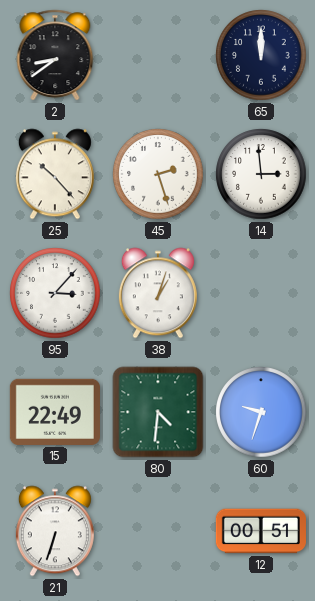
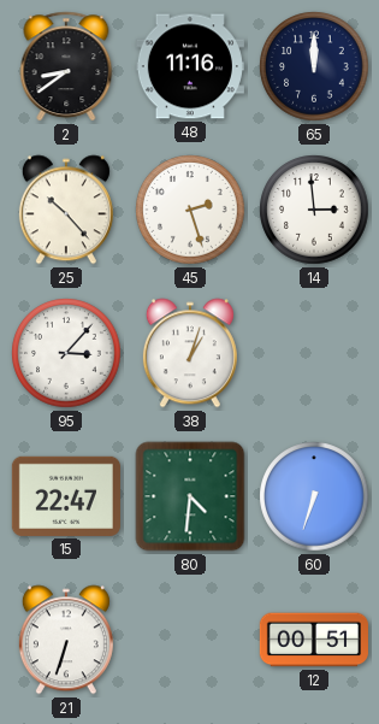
48: none -> 11:16
15: 22:49 -> 22:47
60: 9:33 -> 6:33
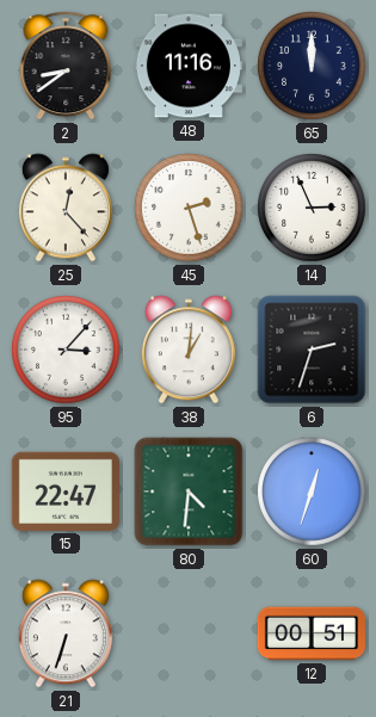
25: 10:23 -> 12:23
14: 2:59 -> 2:56
38: 1:03 -> 1:01
6: none -> 2:33
60: 6:33 -> 12:33
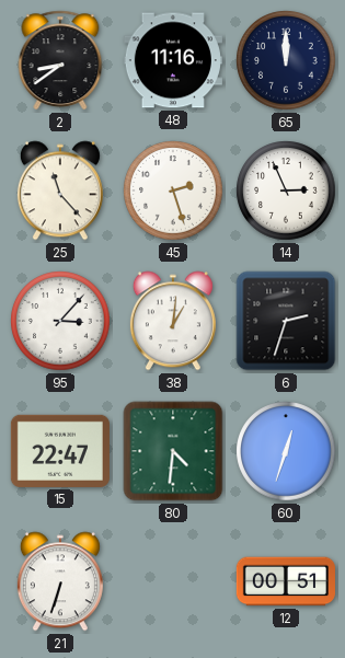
25: 12:23 -> 11:23
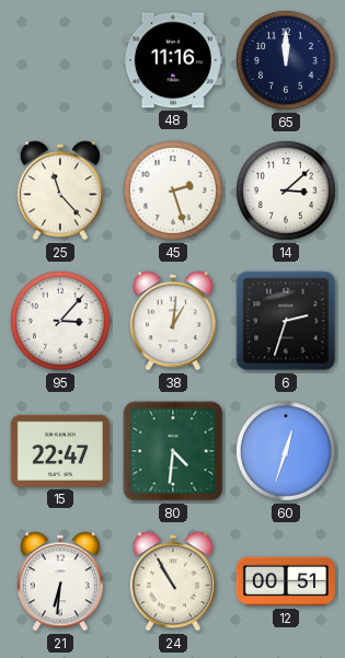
2: 8:39 -> none
14: 2:56 -> 3:08
21: 6:33 -> 6:31
24: none -> 10:55
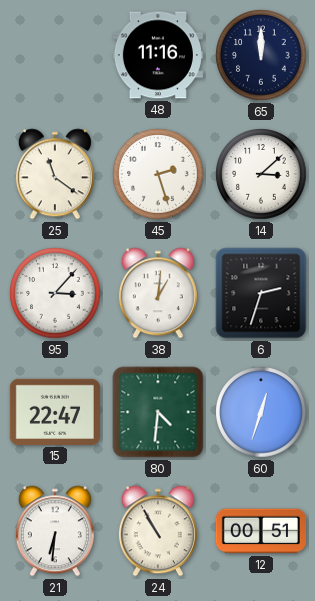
25: 11:23 -> 11:21
